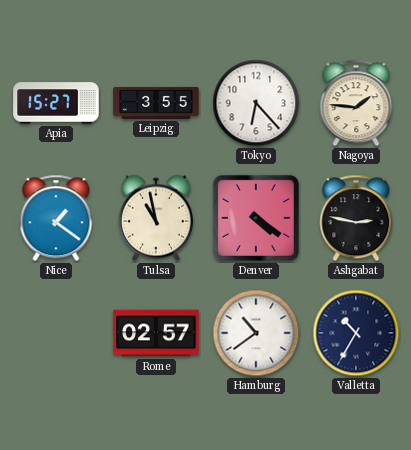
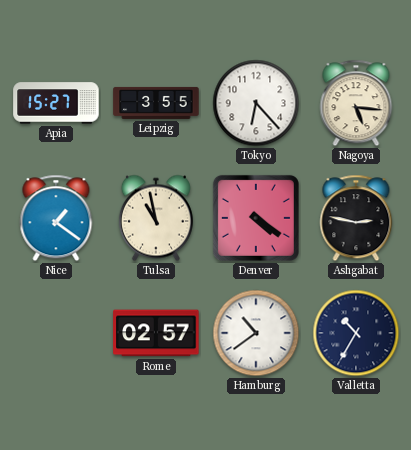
Nagoya: 1:46 -> 5:16
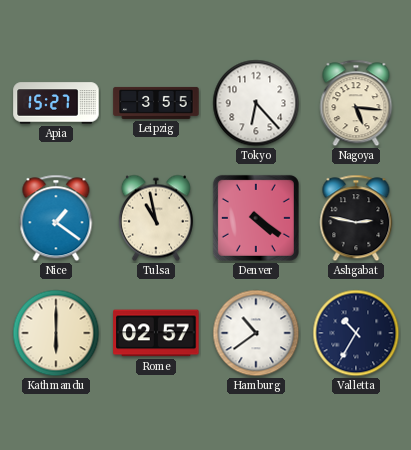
Kathmandu: none -> 6:00
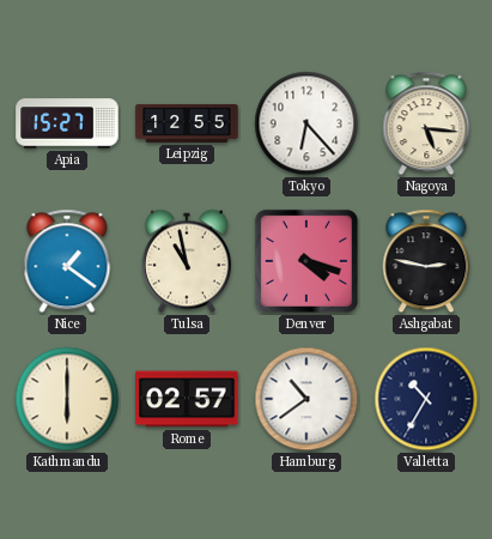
Leipzig: 3:55 -> 12:55
Denver: 4:21 -> 4:18
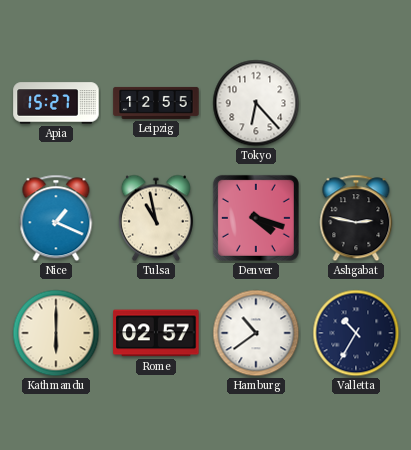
Nagoya: 5:16 -> none
Nice: 1:21 -> 1:19
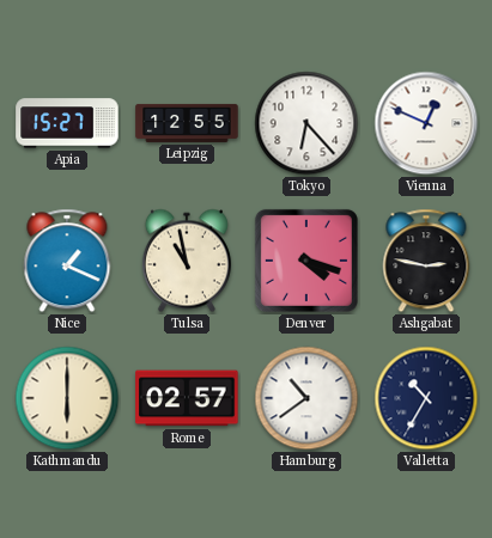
Vienna: none -> 12:49
